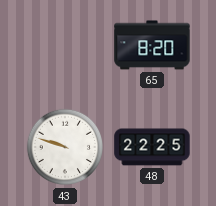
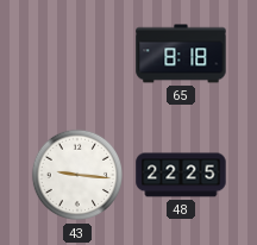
65: 8:20 -> 8:18
43: 9:48 -> 9:16
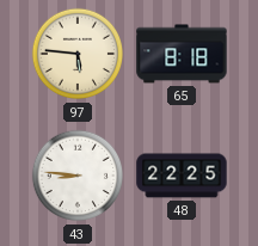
97: none -> 5:46
43: 9:16 -> 8:46
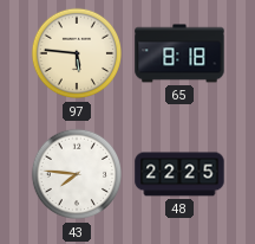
43: 8:46 -> 7:46
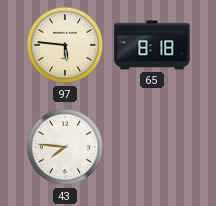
48: 22:25 -> none
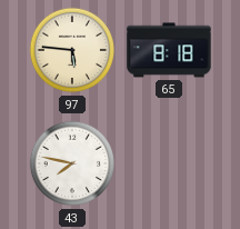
43: 7:46 -> 7:47
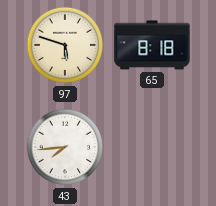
97: 5:46 -> 5:48
43: 7:47 -> 7:44
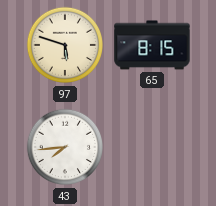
65: 8:18 -> 8:15
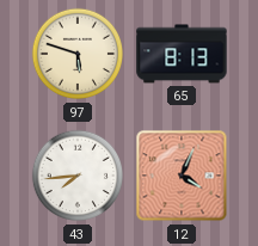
65: 8:15 -> 8:13
12: none -> 4:04
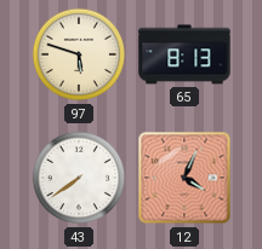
43: 7:44 -> 7:39
